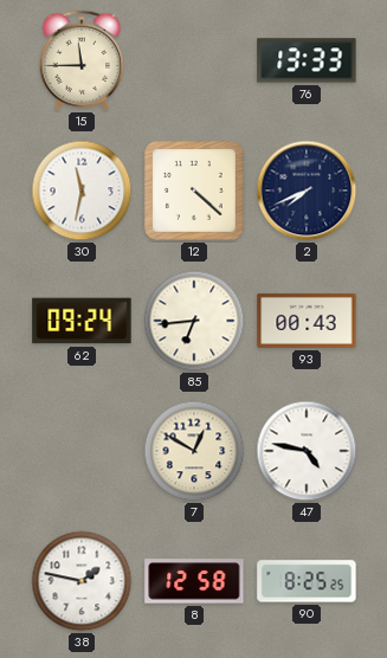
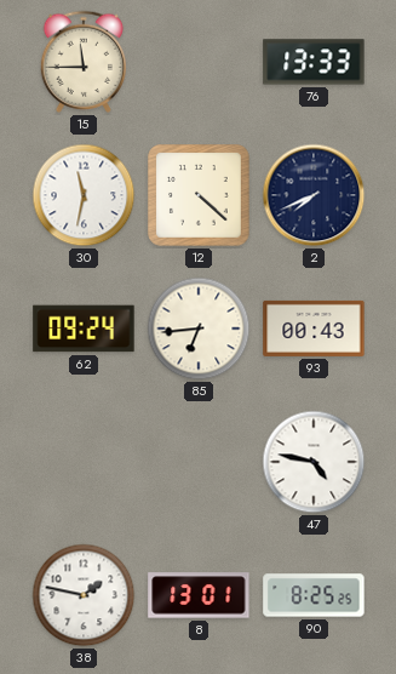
7: 12:50 -> none
8: 12:58 -> 13:01
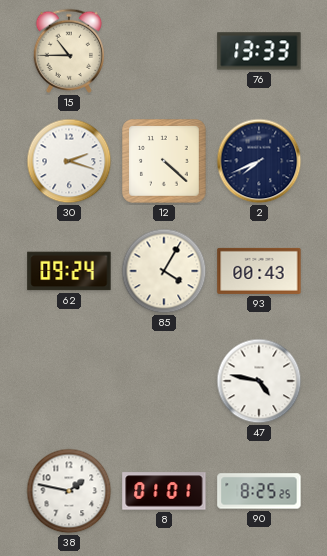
15: 11:45 -> 10:45
30: 11:32 -> 2:18
85: 6:44 -> 4:05
8: 13:01 -> 01:01
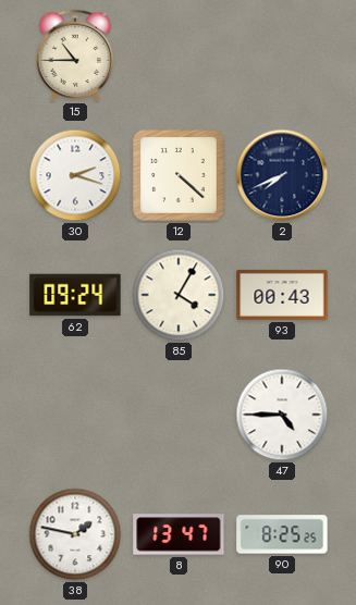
76: 13:33 -> none
47: 4:47 -> 4:45
8: 01:01 -> 13:47
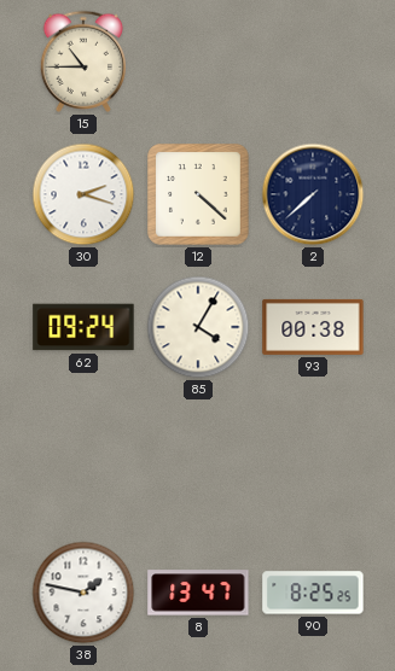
2: 7:41 -> 7:38
93: 00:43 -> 00:38
47: 4:45 -> none
